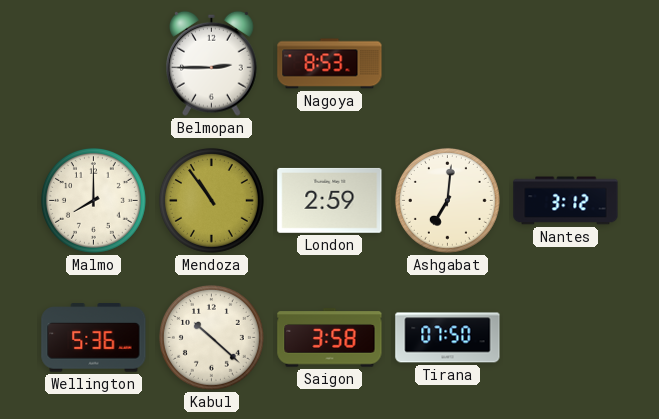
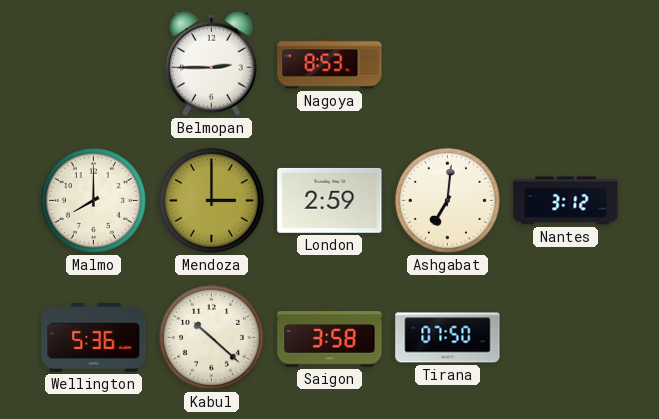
Mendoza: 10:54 -> 3:00
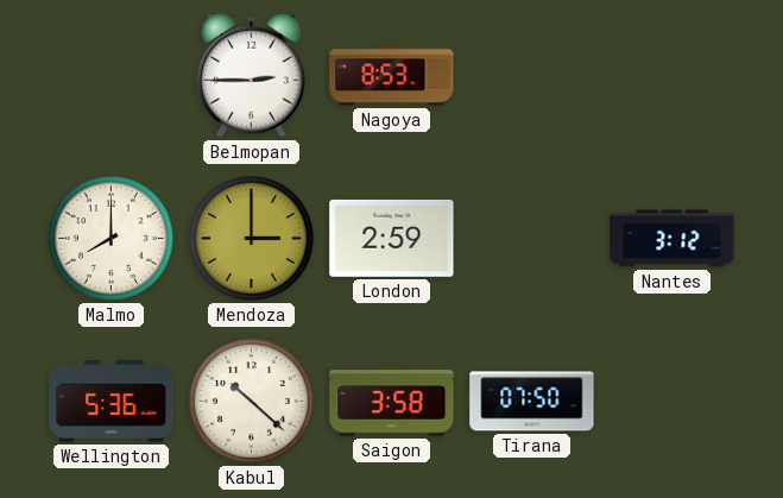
Ashgabat: 7:01 -> none
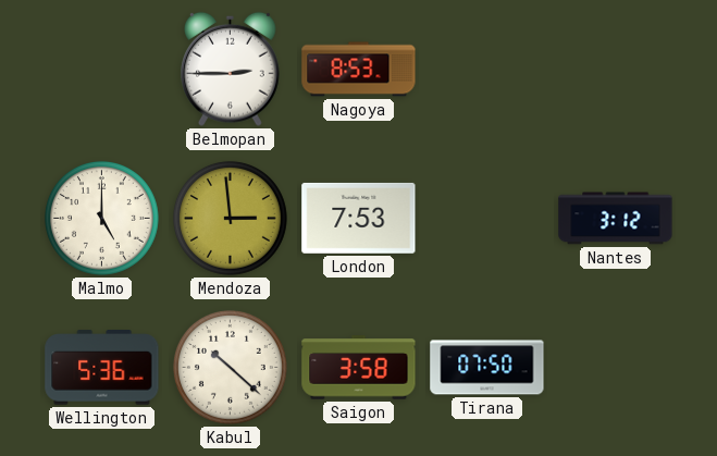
Malmo: 8:00 -> 5:00
Mendoza: 3:00 -> 2:59
London: 2:59 -> 7:53
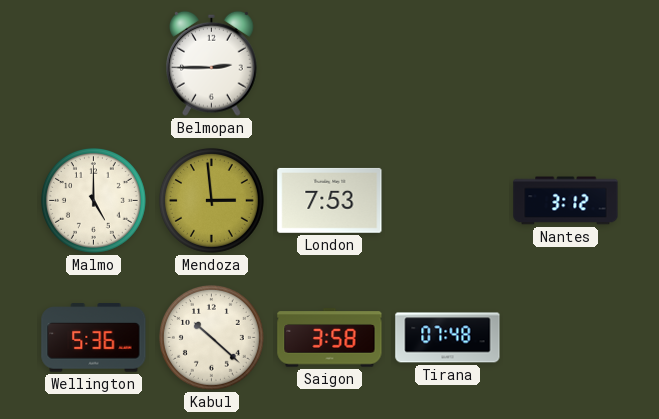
Nagoya: 8:53 -> none
Tirana: 07:50 -> 07:48
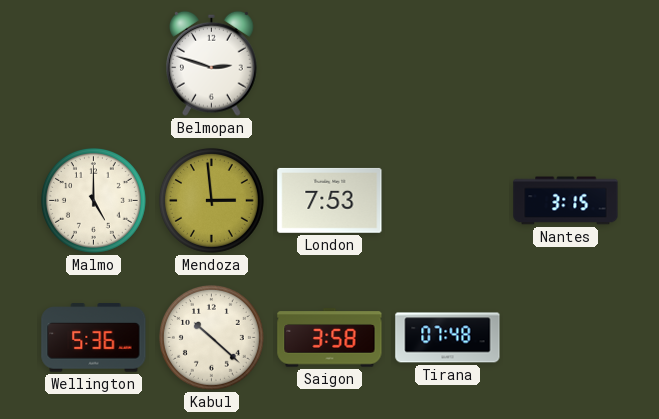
Belmopan: 2:45 -> 2:48
Nantes: 3:12 -> 3:15
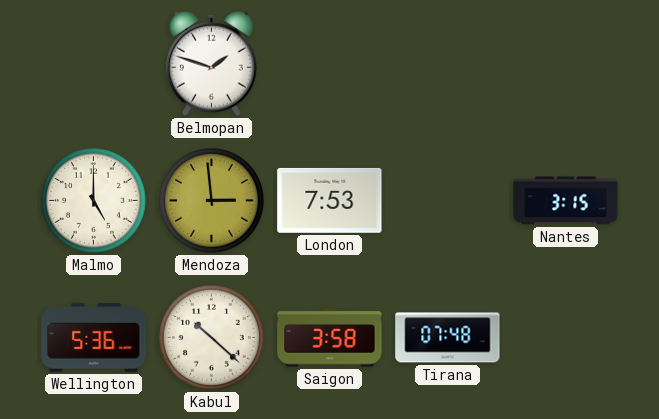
Belmopan: 2:48 -> 1:48
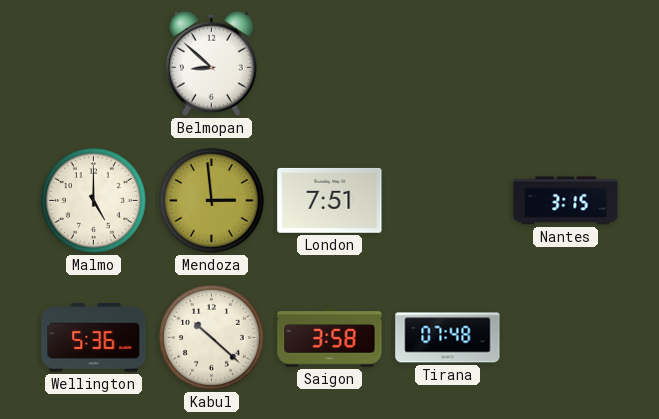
Belmopan: 1:48 -> 8:52
London: 7:53 -> 7:51
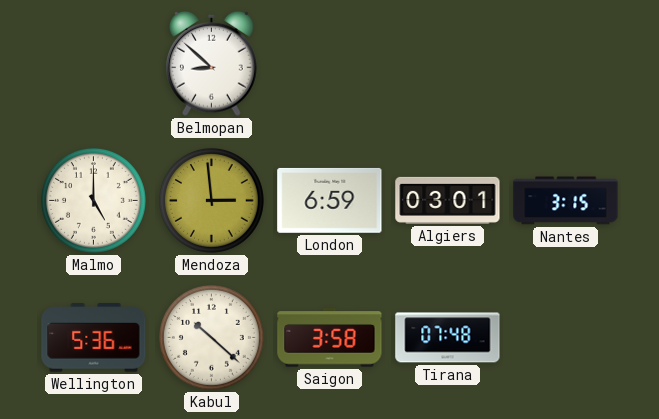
London: 7:51 -> 6:59
Algiers: none -> 03:01
